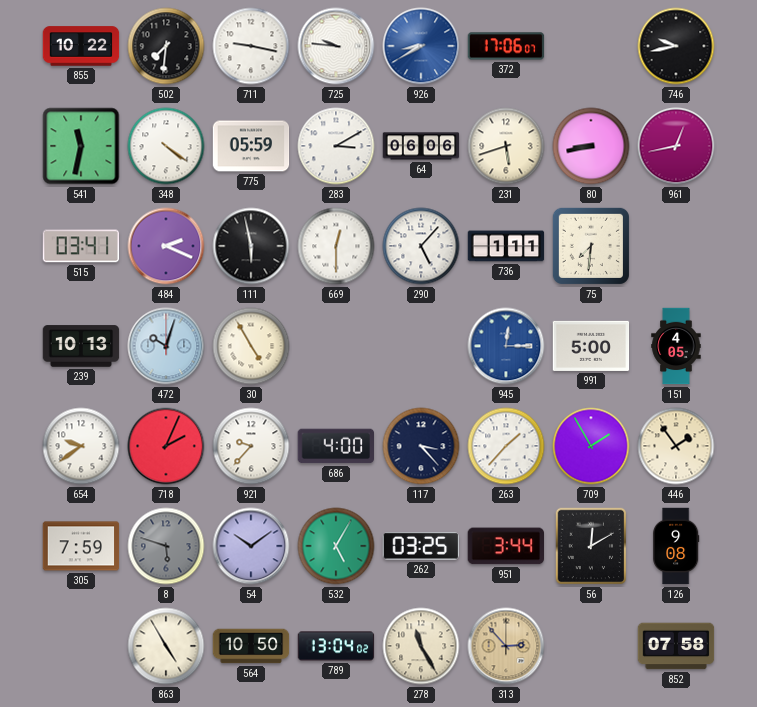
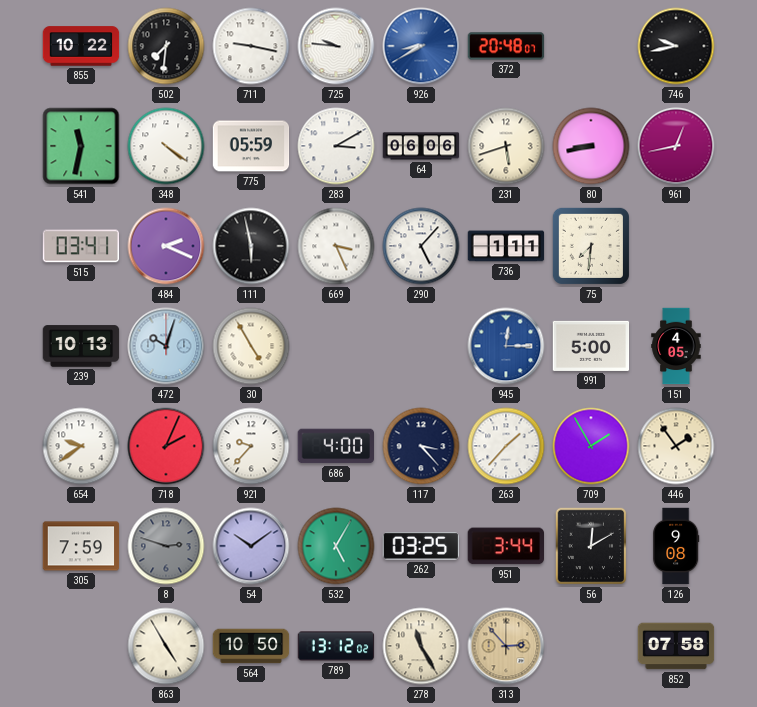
372: 17:06 -> 20:48
669: 12:30 -> 3:26
8: 5:48 -> 2:48
789: 13:04 -> 13:12
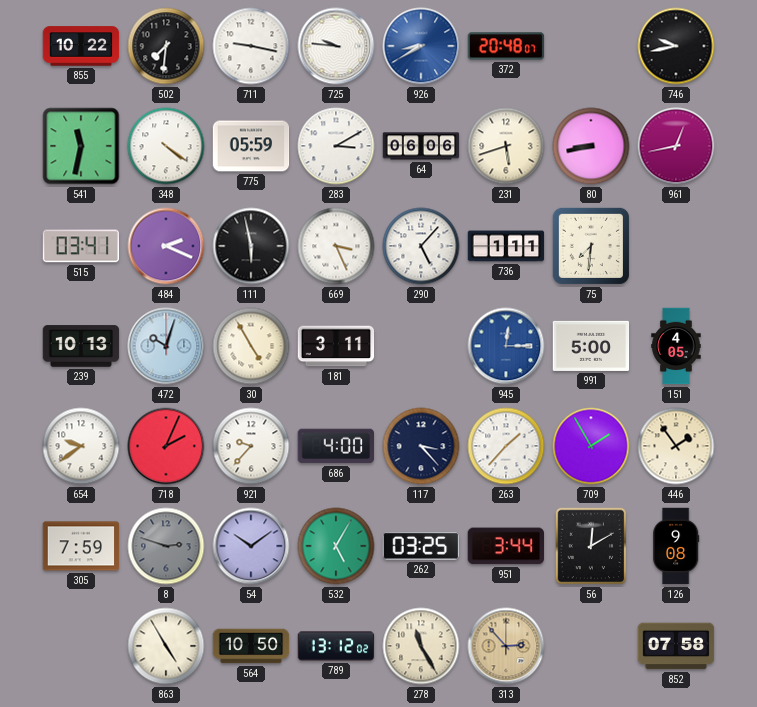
181: none -> 3:11
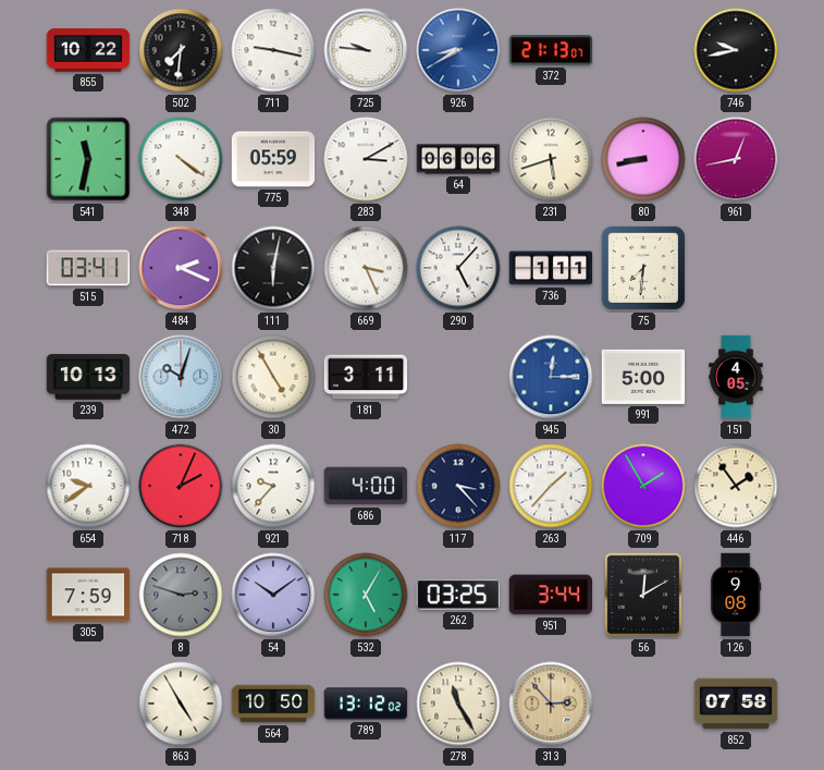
372: 20:48 -> 21:13
111: 5:58 -> 6:02
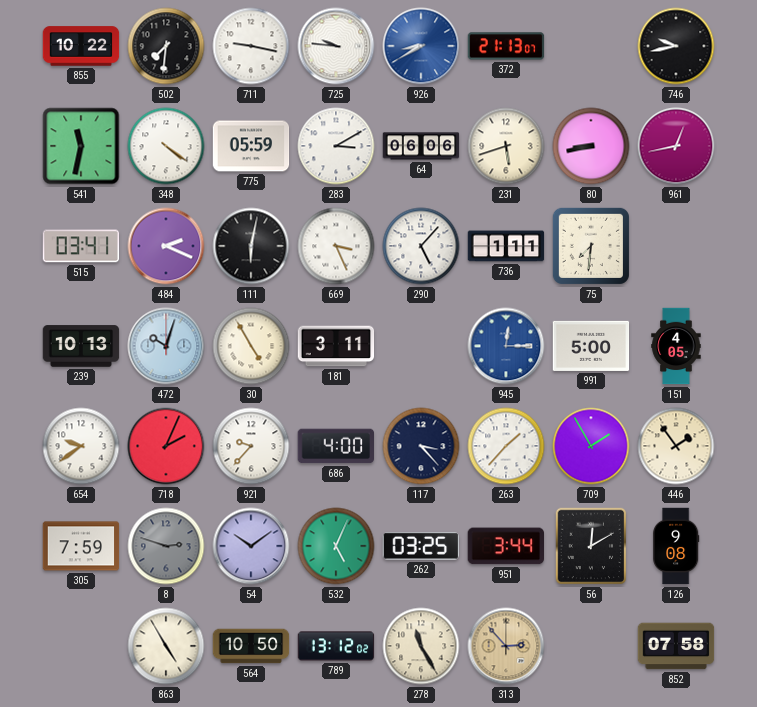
532: 5:05 -> 5:04
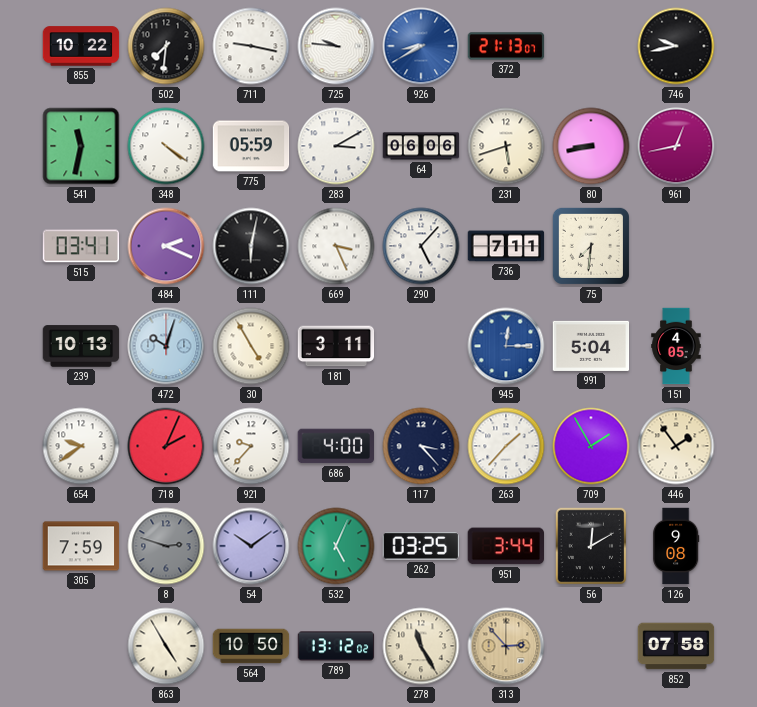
736: 1:11 -> 7:11
991: 5:00 -> 5:04
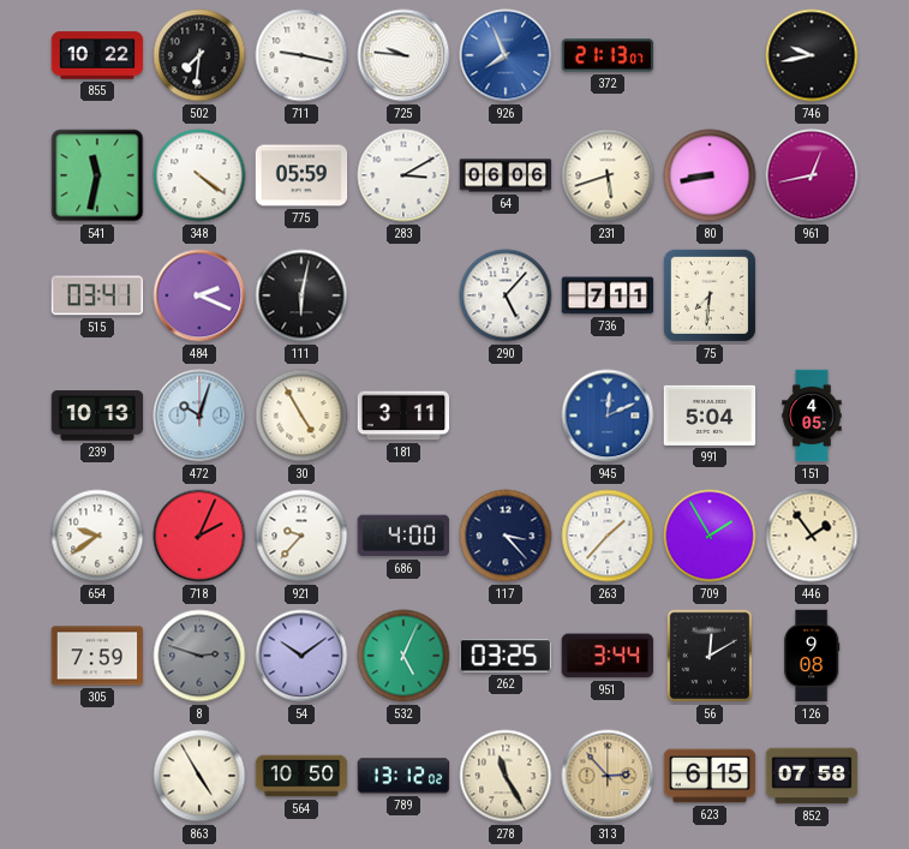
926: 8:40 -> 7:56
669: 3:26 -> none
945: 12:15 -> 12:11
623: none -> 6:15
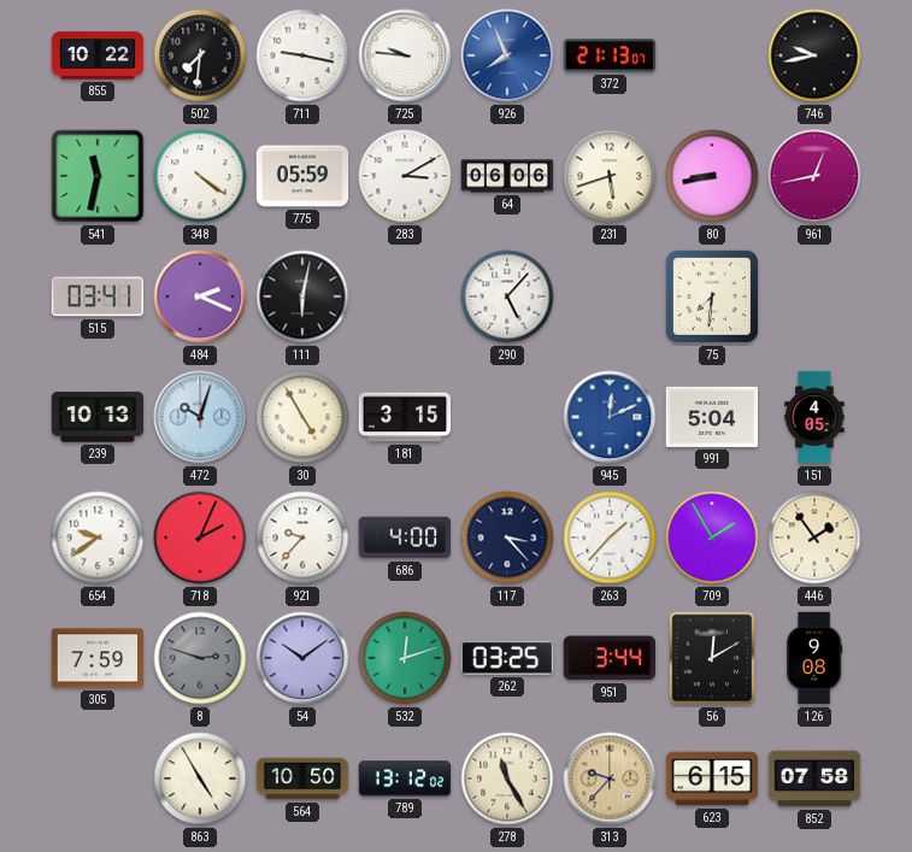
736: 7:11 -> none
181: 3:11 -> 3:15
532: 5:04 -> 12:12
313: 2:53 -> 9:37
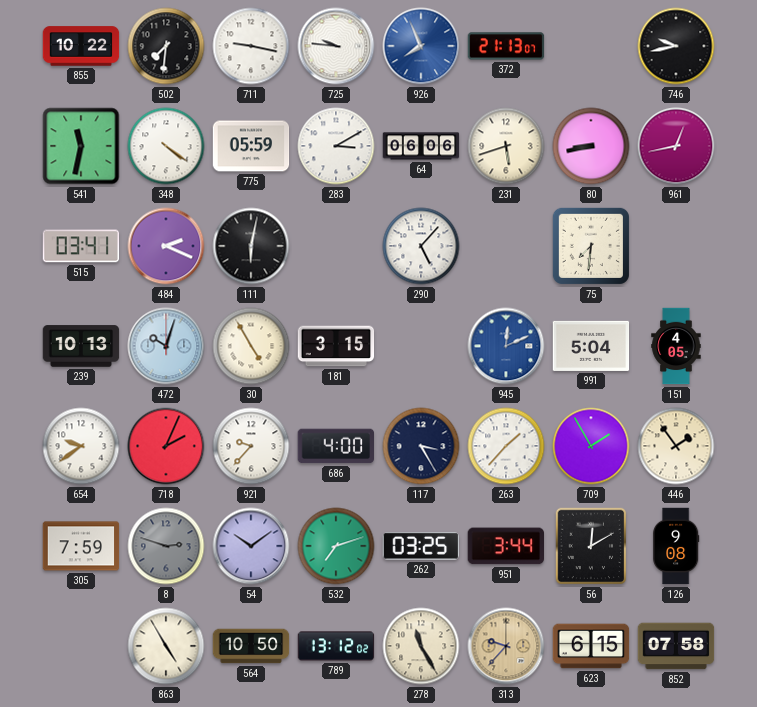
117: 3:23 -> 3:25
532: 12:12 -> 7:12
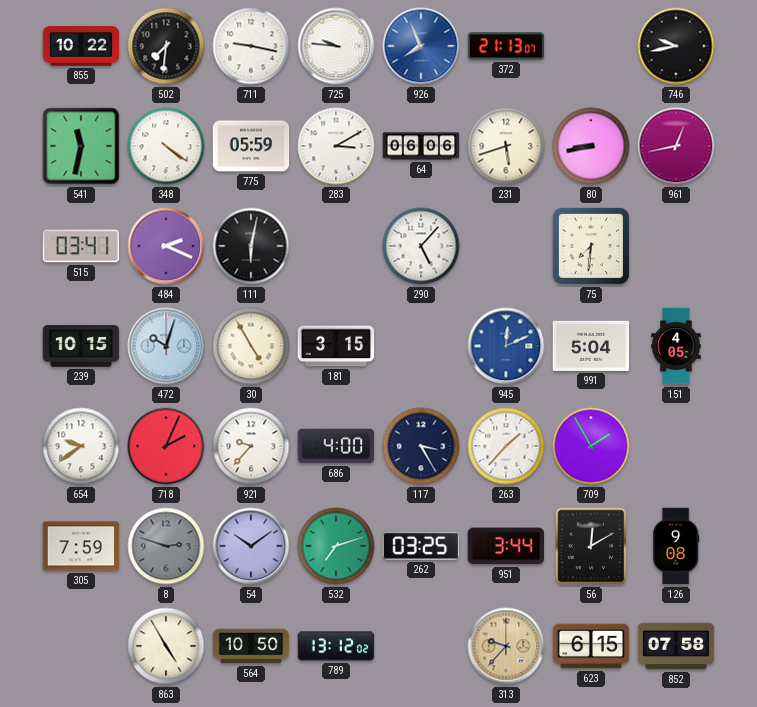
239: 10:13 -> 10:15
446: 1:54 -> none
278: 11:25 -> none
